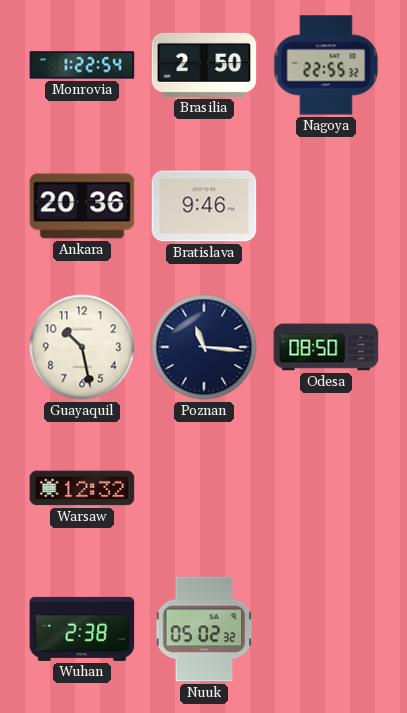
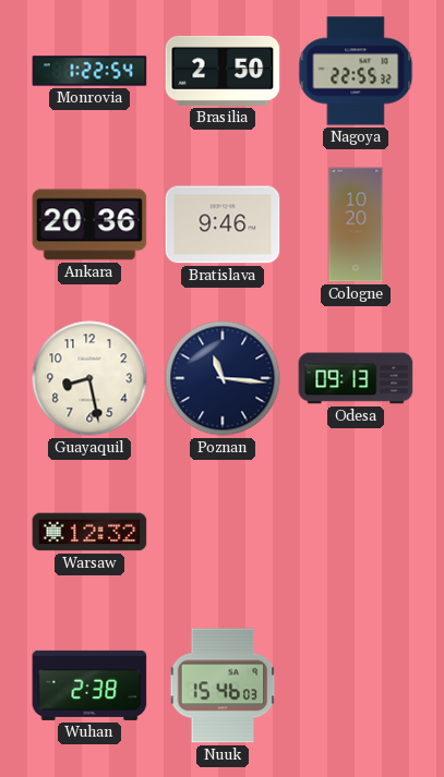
Cologne: none -> 10:20
Guayaquil: 10:28 -> 8:28
Odesa: 08:50 -> 09:13
Nuuk: 05:02 -> 15:46
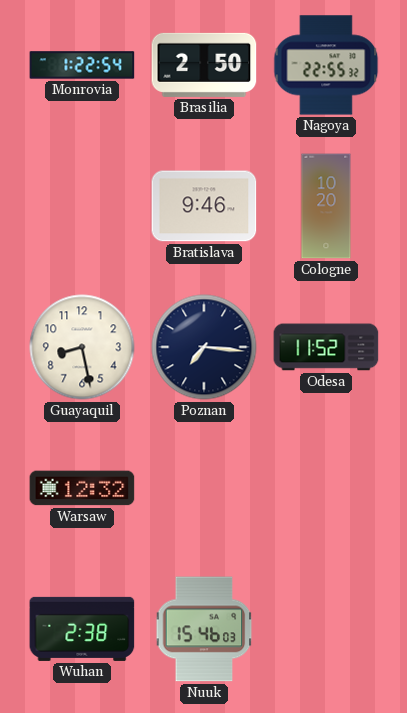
Ankara: 20:36 -> none
Poznan: 11:16 -> 7:16
Odesa: 09:13 -> 11:52
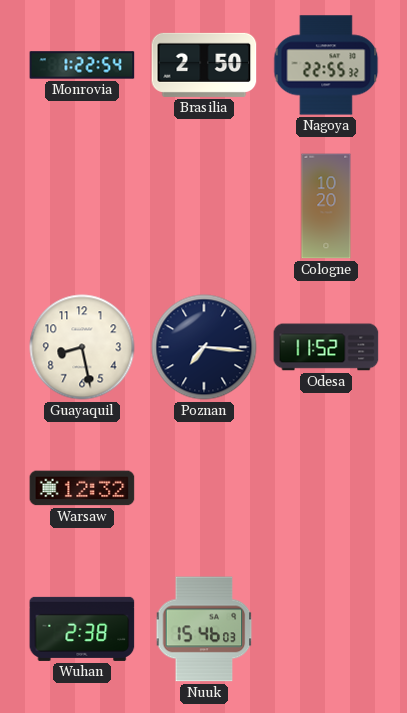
Bratislava: 9:46 -> none
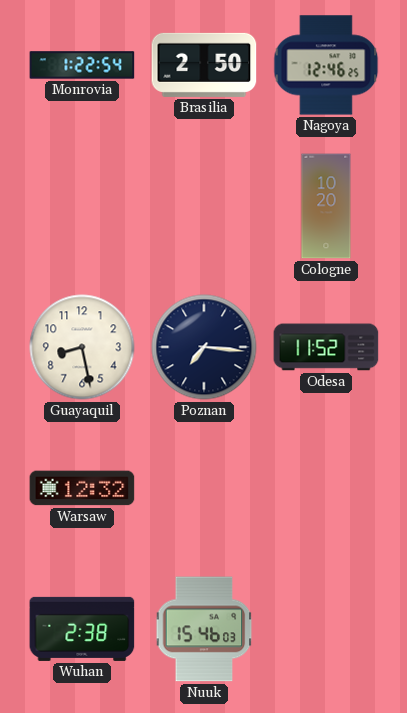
Nagoya: 22:55 -> 12:46
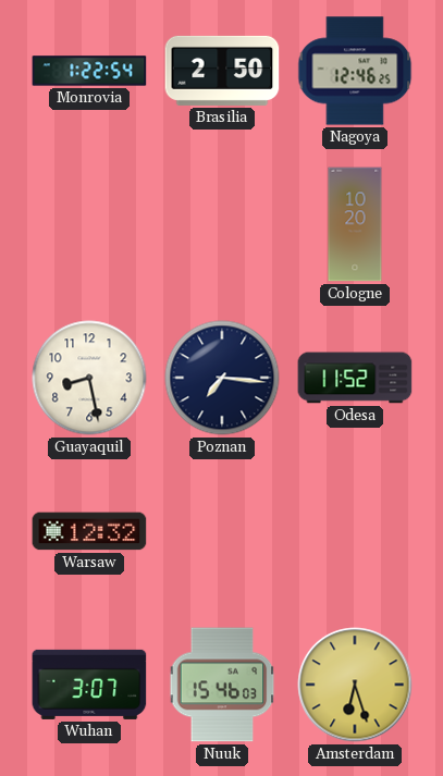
Wuhan: 2:38 -> 3:07
Amsterdam: none -> 6:27
